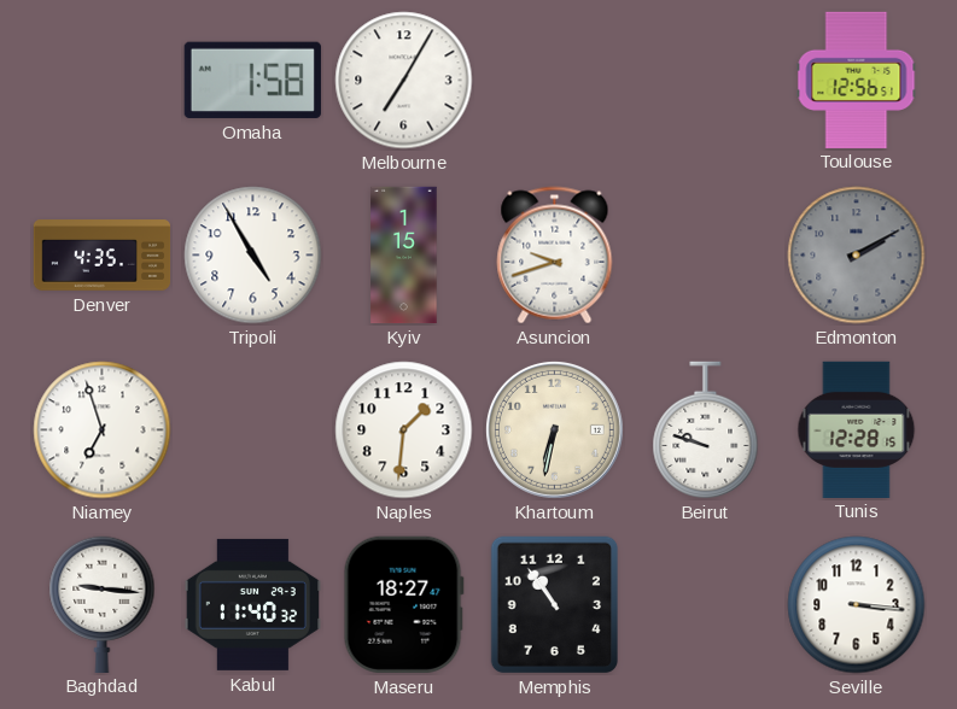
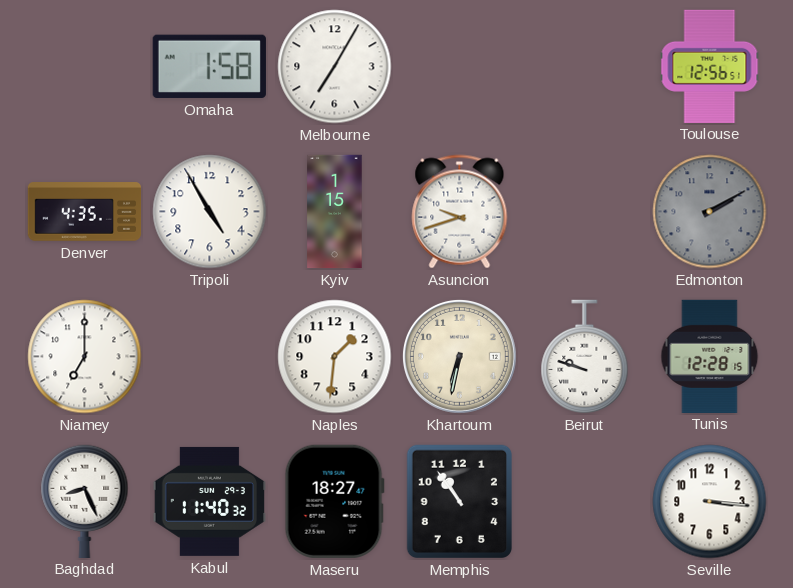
Niamey: 6:57 -> 7:00
Baghdad: 9:16 -> 8:26
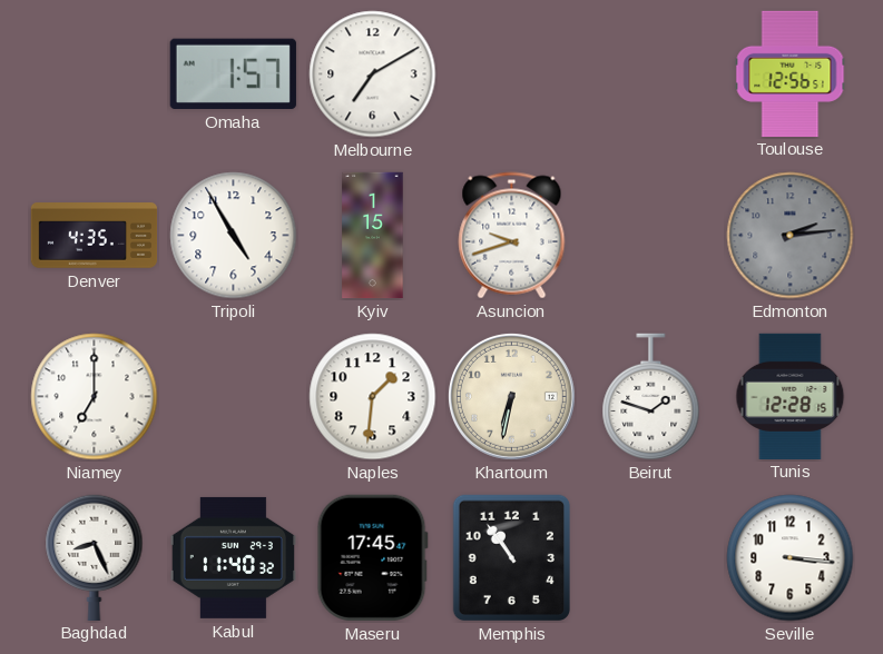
Omaha: 1:58 -> 1:57
Melbourne: 7:05 -> 7:10
Edmonton: 2:10 -> 2:14
Beirut: 9:48 -> 1:48
Maseru: 18:27 -> 17:45
